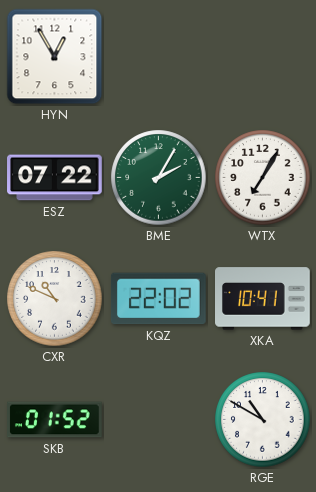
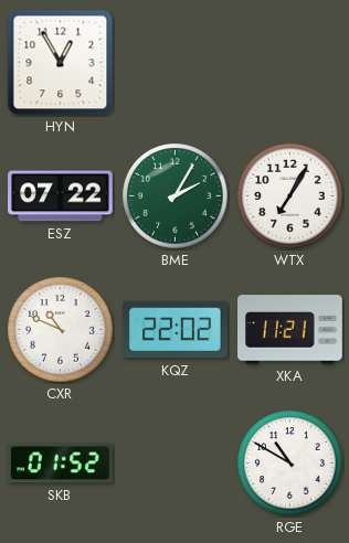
XKA: 10:41 -> 11:21
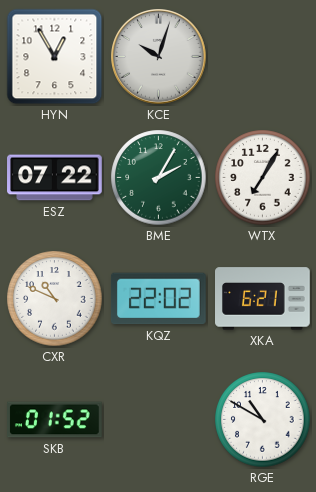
KCE: none -> 10:03
XKA: 11:21 -> 6:21
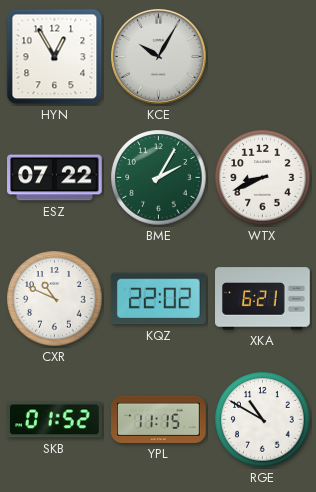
KCE: 10:03 -> 10:05
WTX: 7:05 -> 8:41
YPL: none -> 11:15
